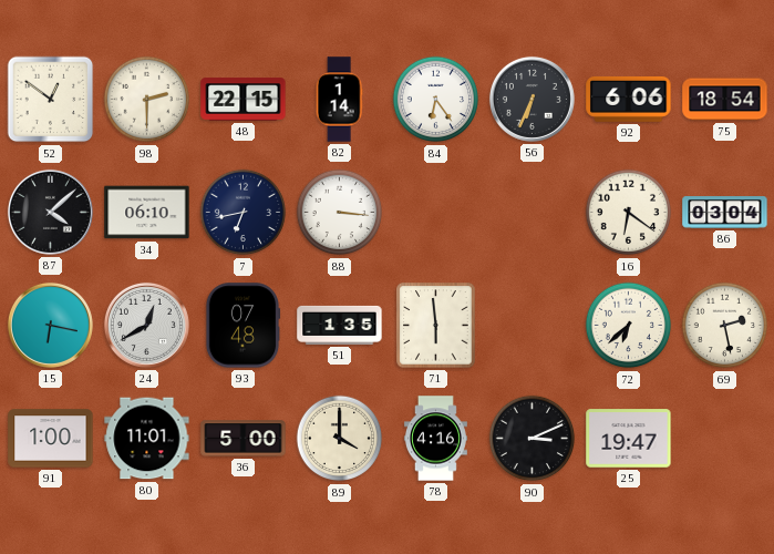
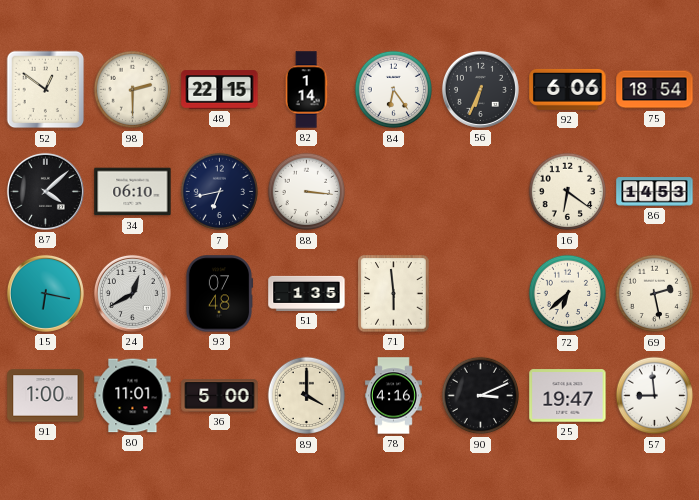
86: 03:04 -> 14:53
57: none -> 8:59
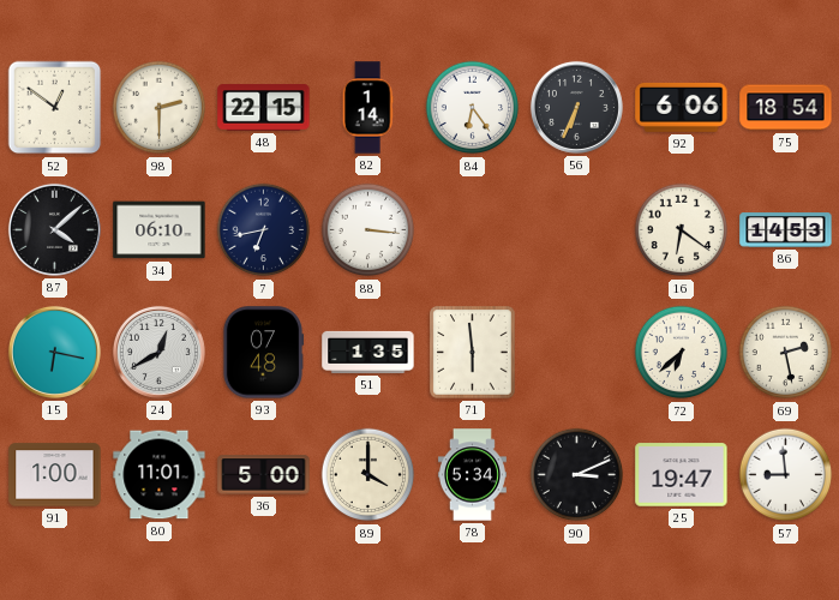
78: 4:16 -> 5:34
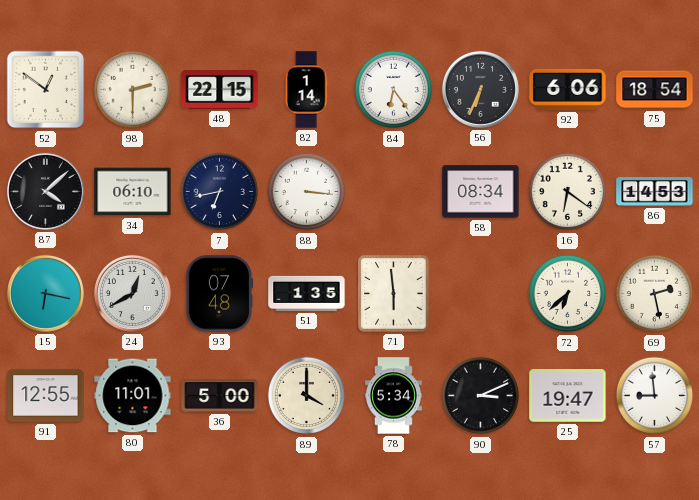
58: none -> 08:34
91: 1:00 -> 12:55
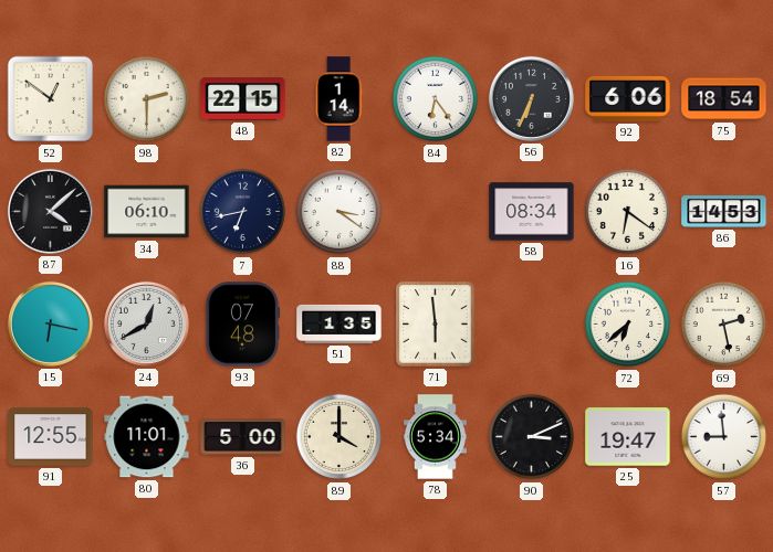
88: 3:16 -> 3:21
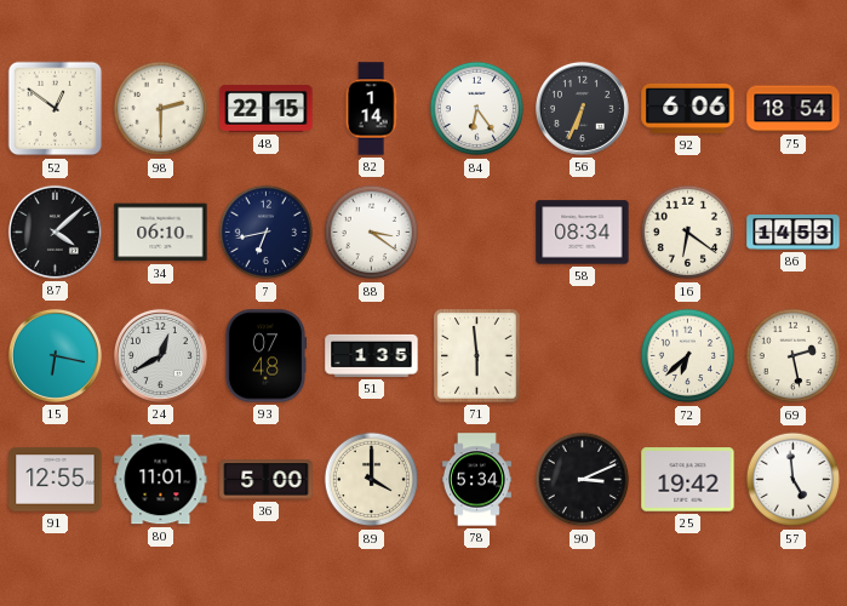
25: 19:47 -> 19:42
57: 8:59 -> 4:59
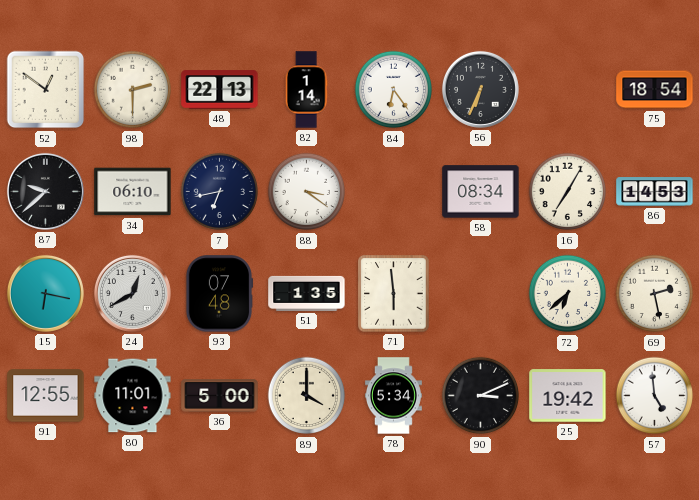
48: 22:15 -> 22:13
92: 6:06 -> none
87: 4:08 -> 9:38
16: 6:21 -> 7:05
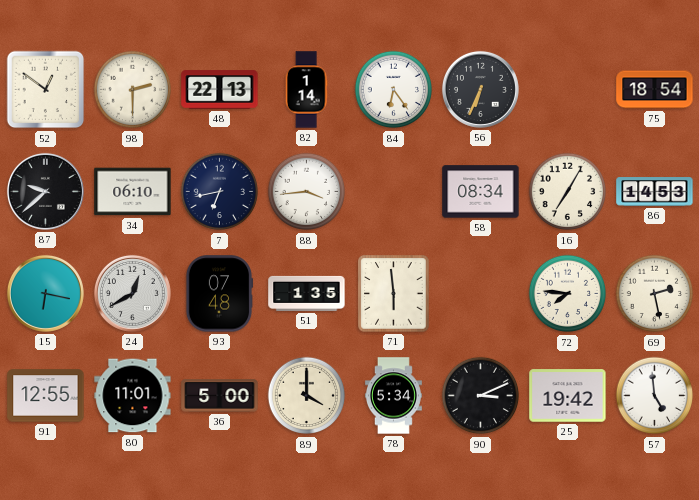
88: 3:21 -> 3:44
72: 6:38 -> 7:46
